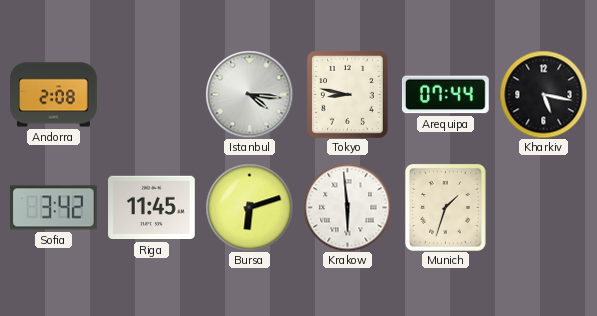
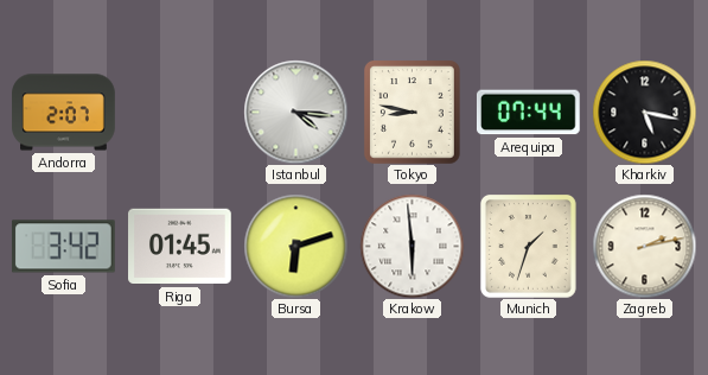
Andorra: 2:08 -> 2:07
Riga: 11:45 -> 01:45
Zagreb: none -> 2:13
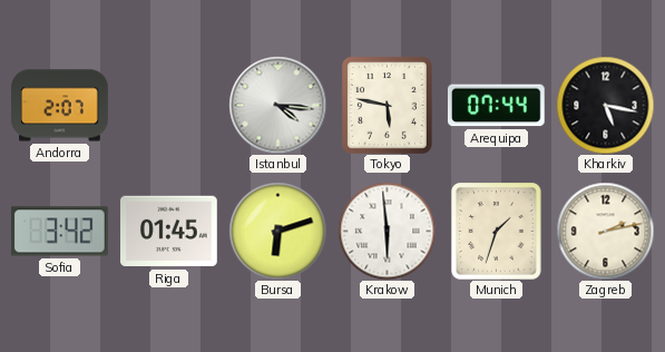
Tokyo: 8:47 -> 5:47
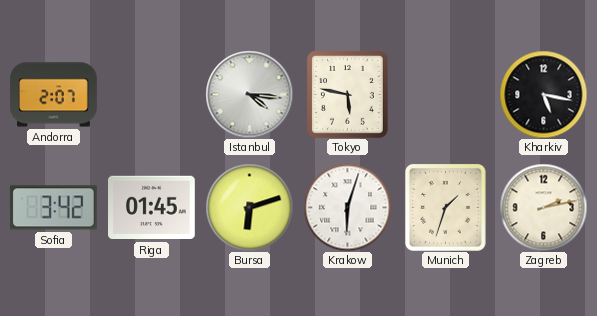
Arequipa: 07:44 -> none
Krakow: 5:59 -> 6:03
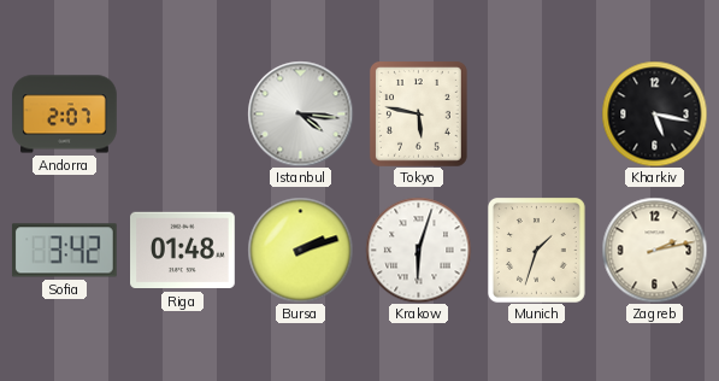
Riga: 01:45 -> 01:48
Bursa: 6:12 -> 2:12
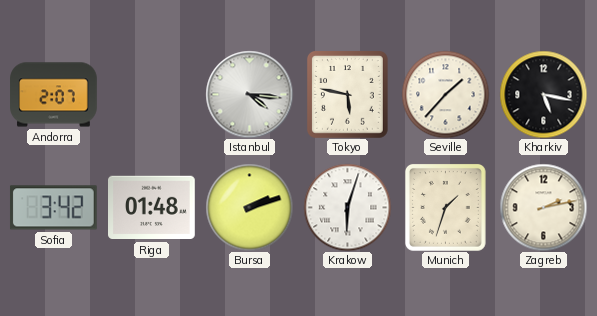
Seville: none -> 1:37
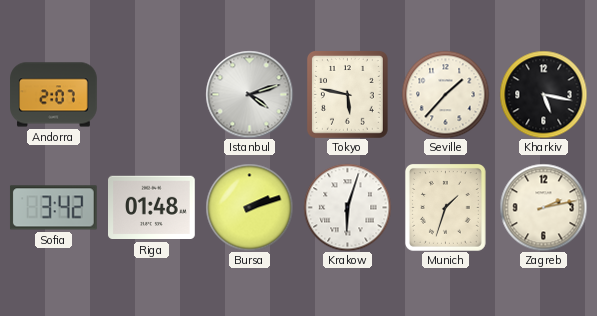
Istanbul: 4:16 -> 4:12
